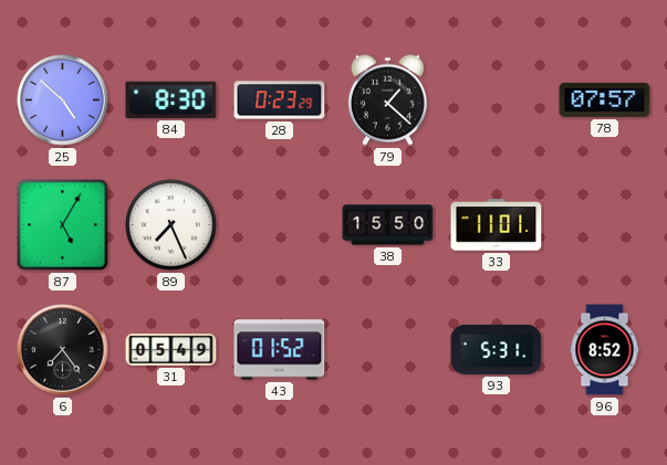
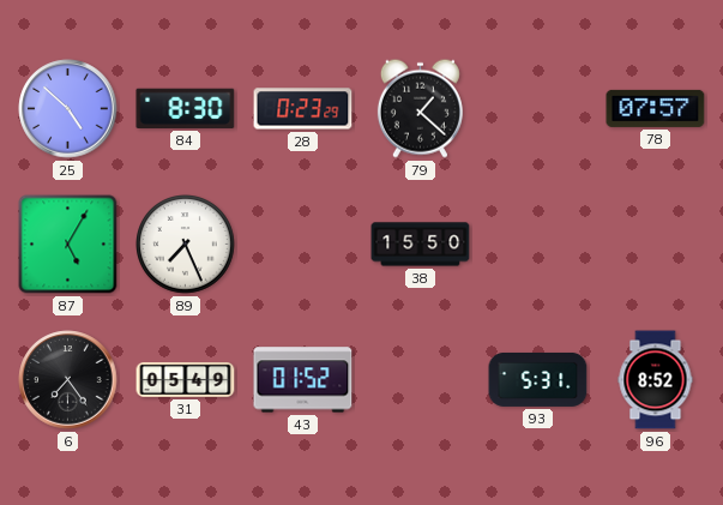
33: 11:01 -> none
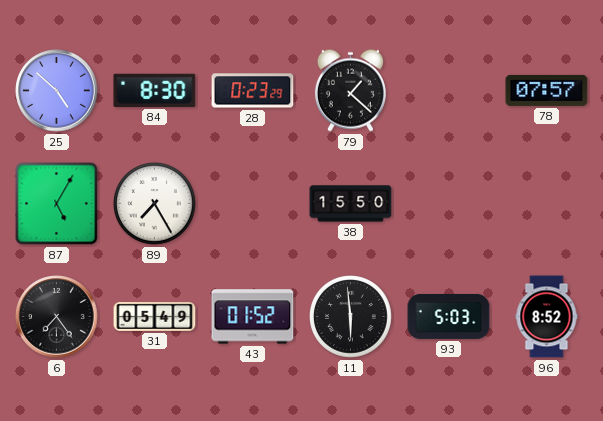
89: 7:26 -> 7:25
11: none -> 5:59
93: 5:31 -> 5:03
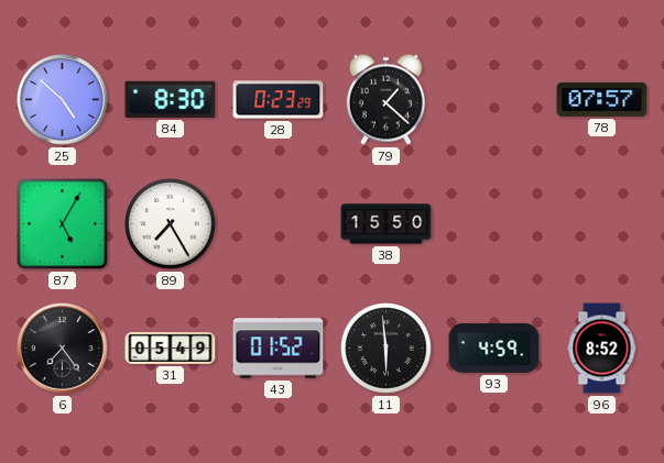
93: 5:03 -> 4:59
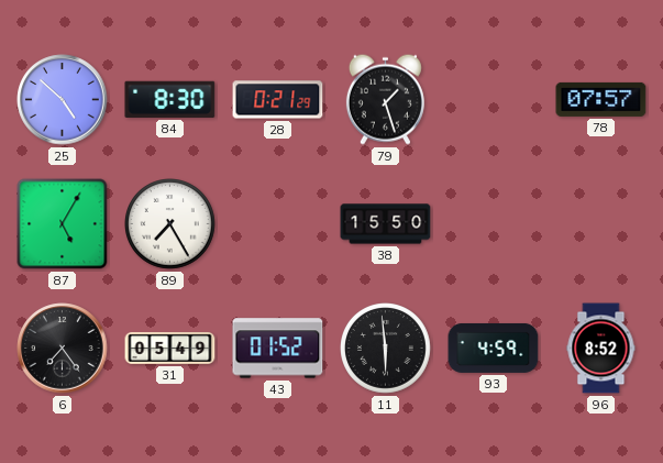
28: 0:23 -> 0:21
79: 1:22 -> 1:27
